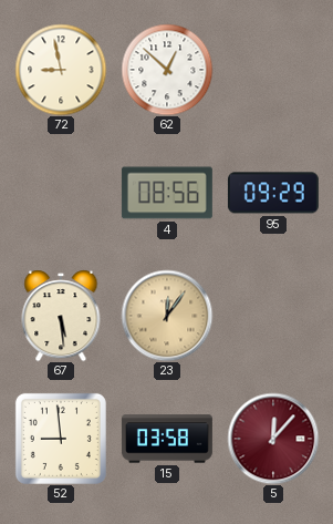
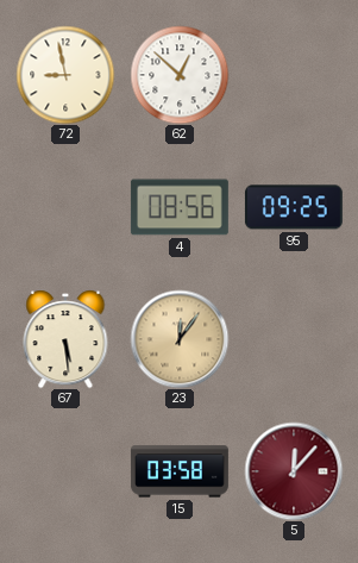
95: 09:29 -> 09:25
52: 8:59 -> none
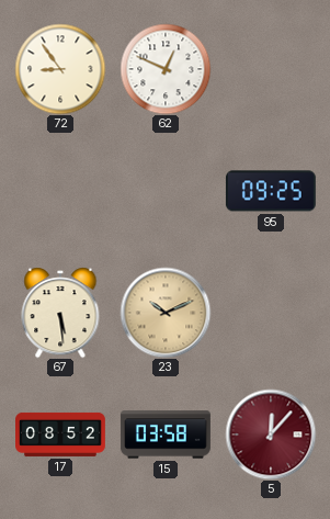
72: 8:58 -> 8:54
62: 12:52 -> 12:49
4: 08:56 -> none
23: 12:06 -> 10:11
17: none -> 08:52
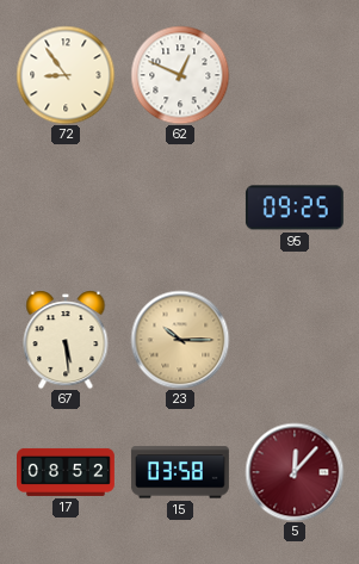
23: 10:11 -> 10:15
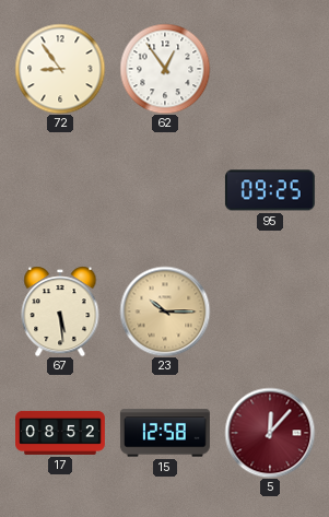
62: 12:49 -> 12:54
15: 03:58 -> 12:58
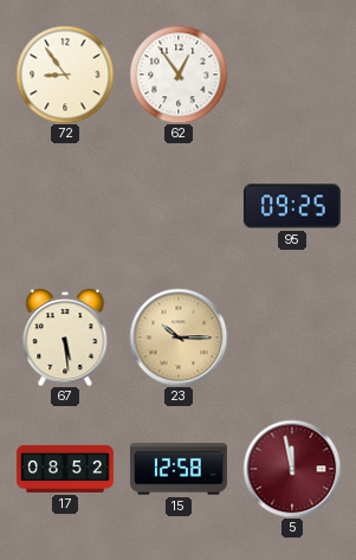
5: 12:07 -> 11:58
